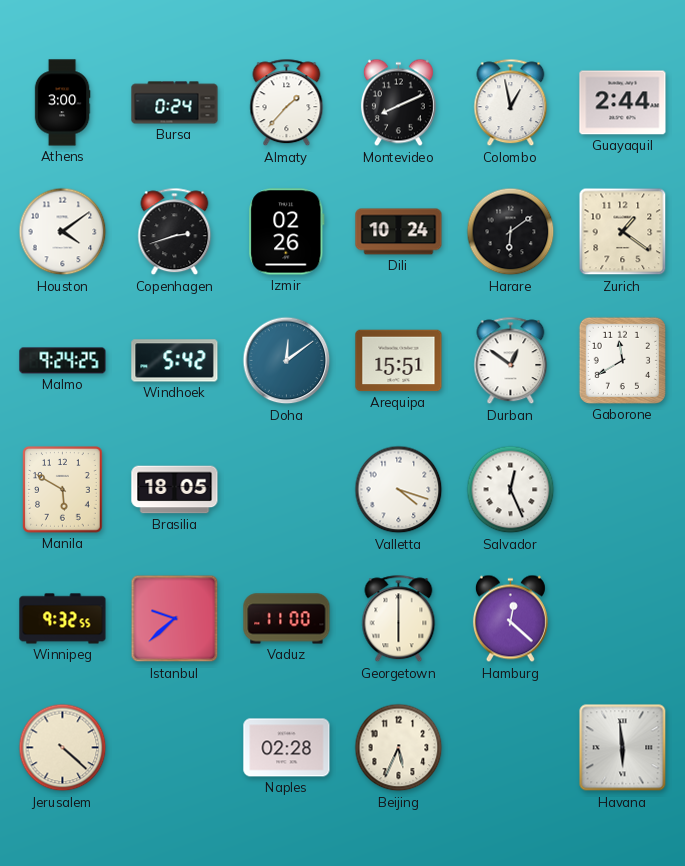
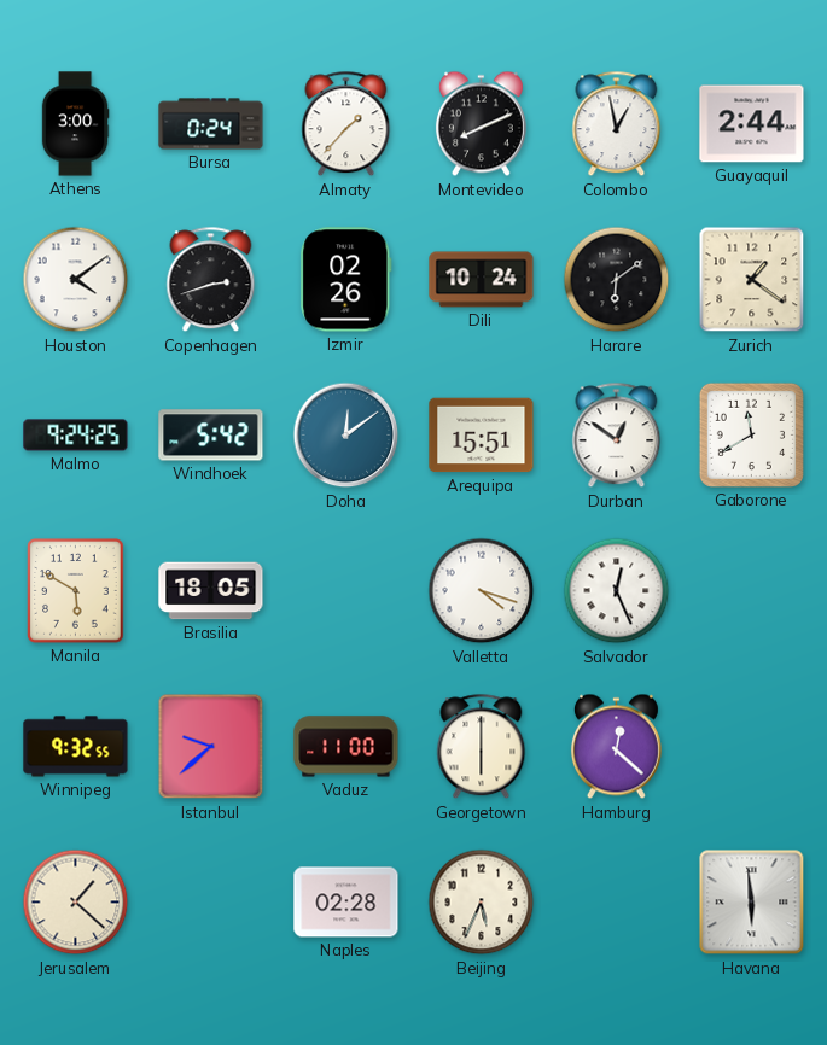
Jerusalem: 4:22 -> 1:22
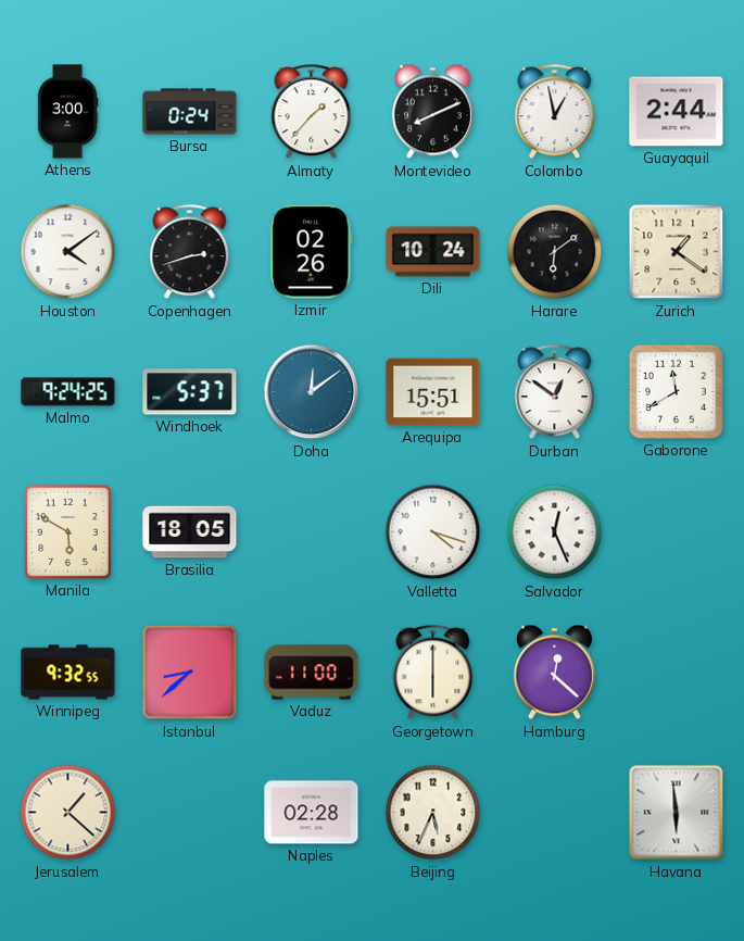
Windhoek: 5:42 -> 5:37
Istanbul: 9:38 -> 8:38
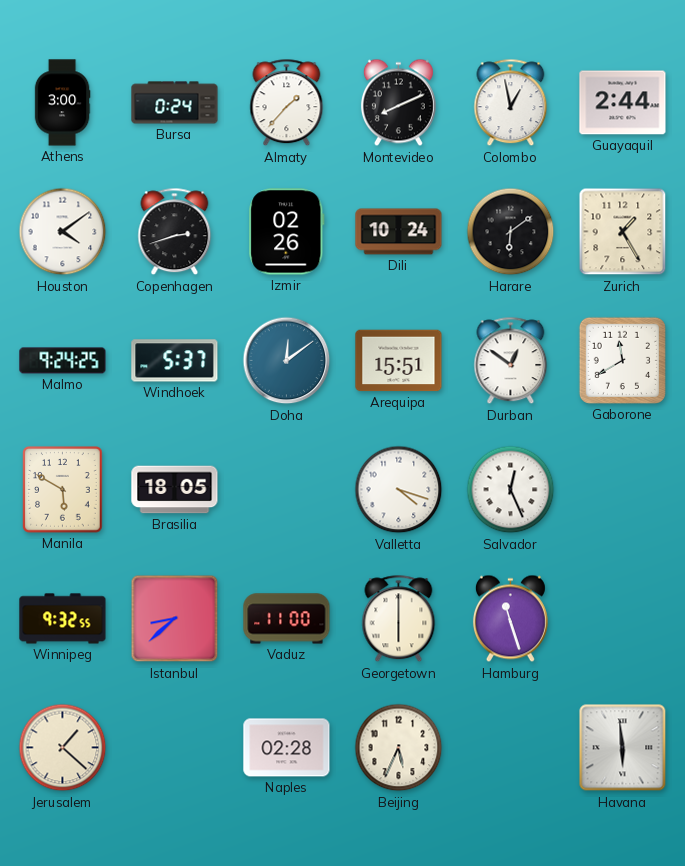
Zurich: 1:21 -> 1:25
Hamburg: 12:22 -> 11:27
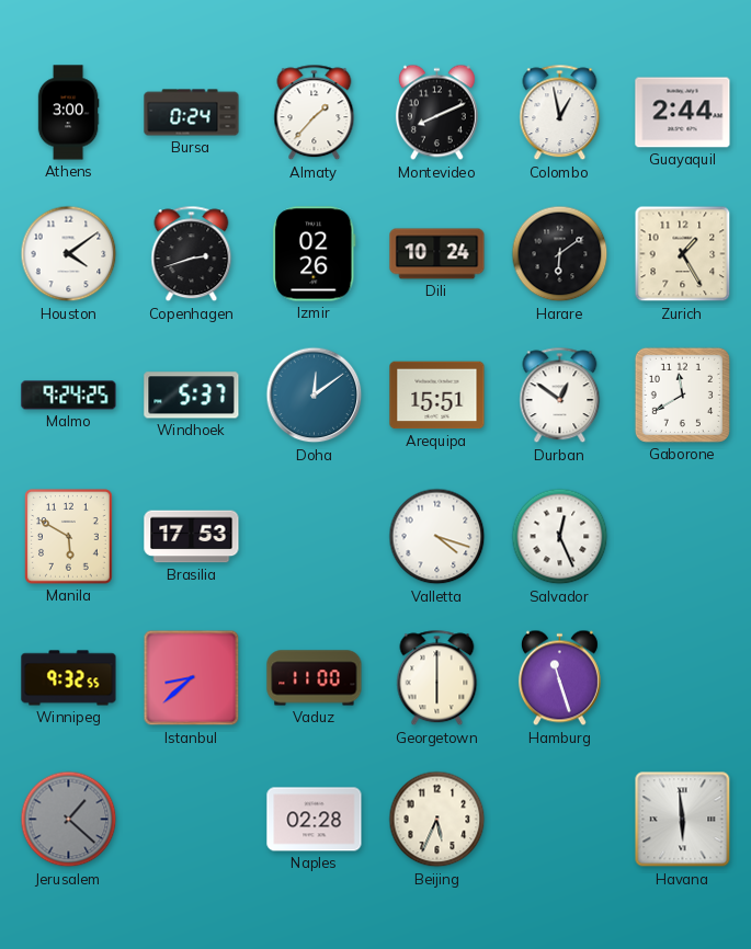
Brasilia: 18:05 -> 17:53
Jerusalem dial: cream -> grey
